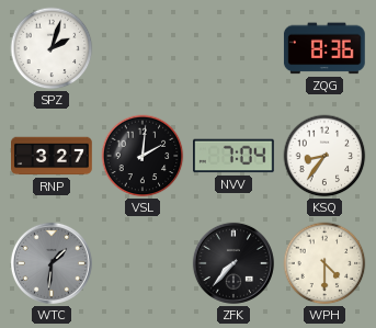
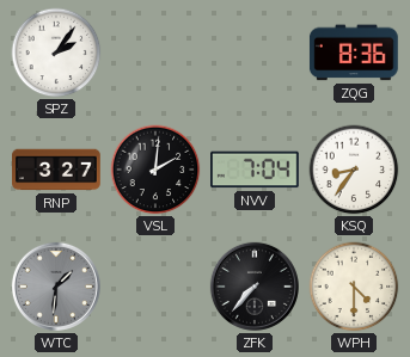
SPZ: 2:03 -> 2:06
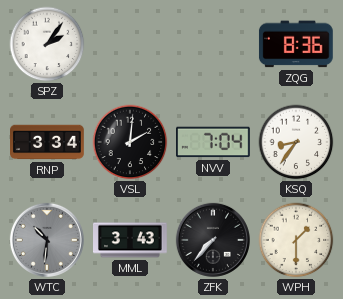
RNP: 3:27 -> 3:34
WTC: 1:31 -> 10:31
MML: none -> 3:43
WPH: 4:30 -> 1:30
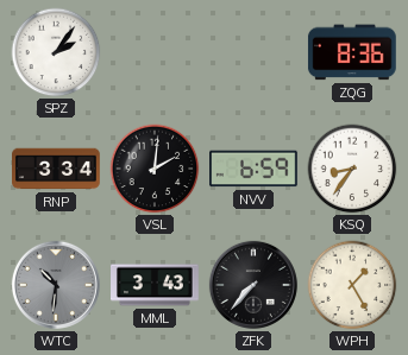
NVV: 7:04 -> 6:59
WPH: 1:30 -> 1:25
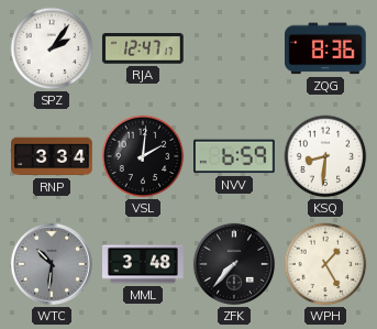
RJA: none -> 12:47
KSQ: 8:36 -> 8:31
MML: 3:43 -> 3:48
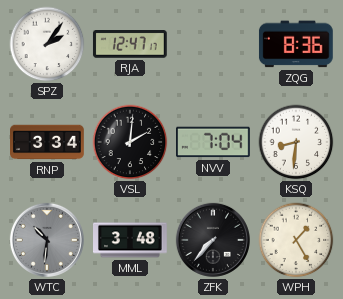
NVV: 6:59 -> 7:04
